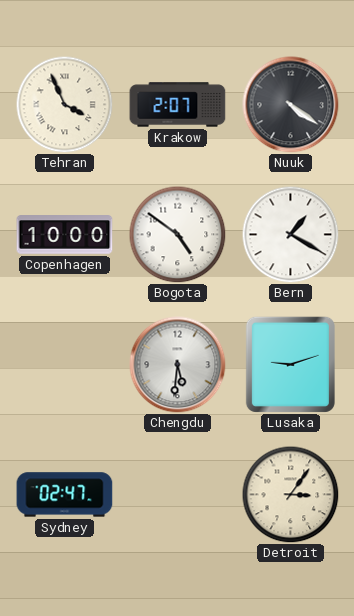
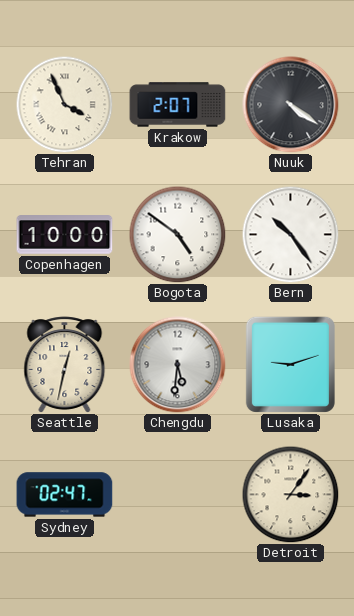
Bern: 1:20 -> 10:24
Seattle: none -> 12:32
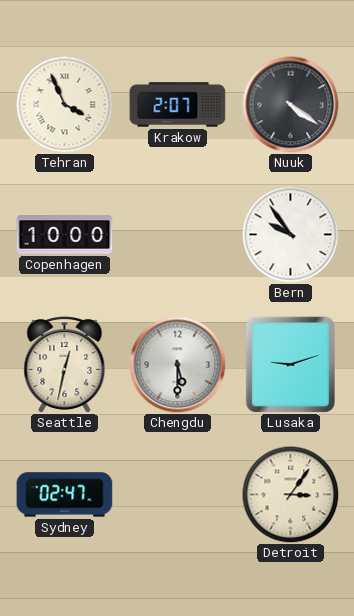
Bogota: 4:51 -> none
Bern: 10:24 -> 9:54
Chengdu: 5:31 -> 5:30
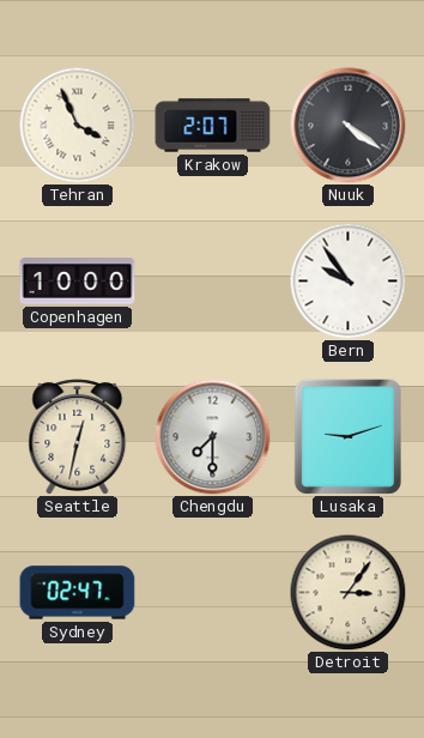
Chengdu: 5:30 -> 7:30
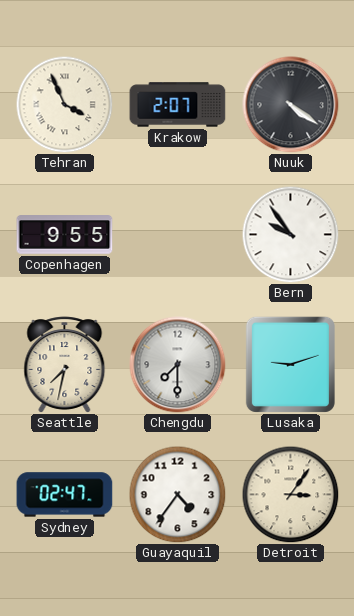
Copenhagen: 10:00 -> 9:55
Seattle: 12:32 -> 7:32
Guayaquil: none -> 4:36
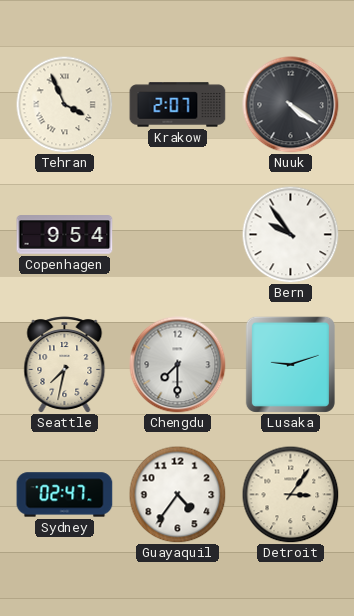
Copenhagen: 9:55 -> 9:54
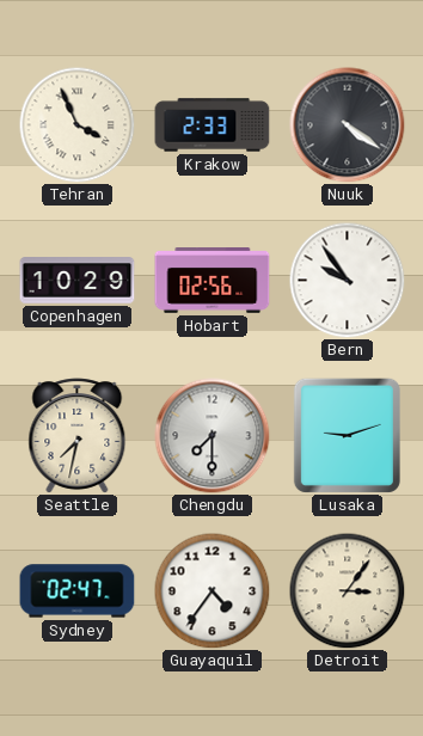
Krakow: 2:07 -> 2:33
Copenhagen: 9:54 -> 10:29
Hobart: none -> 02:56
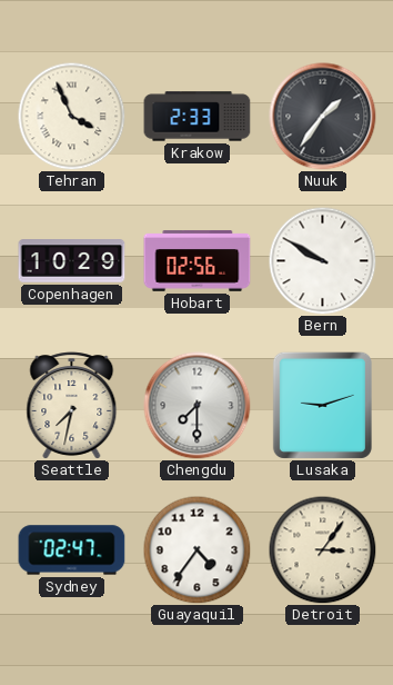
Nuuk: 4:21 -> 1:36
Bern: 9:54 -> 9:50
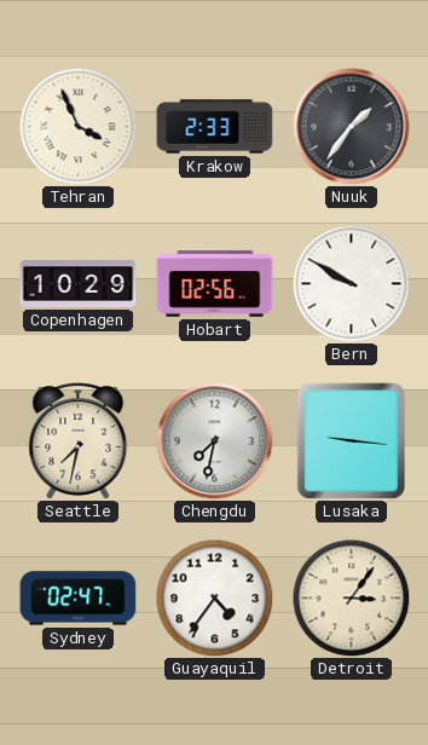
Chengdu: 7:30 -> 7:32
Lusaka: 9:12 -> 9:16
